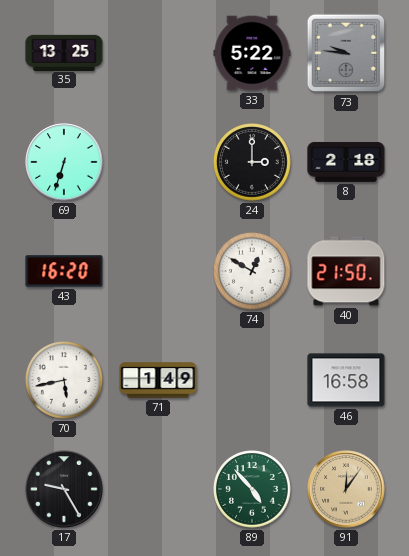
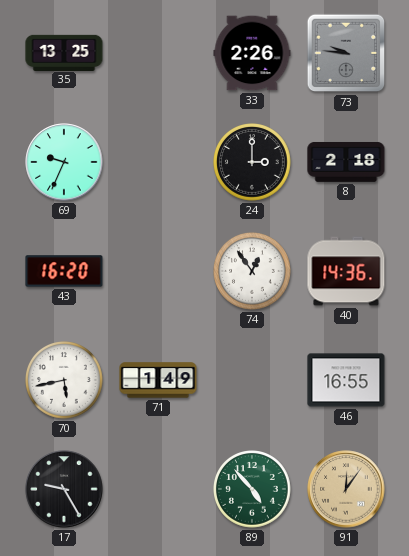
33: 5:22 -> 2:26
69: 6:33 -> 9:34
74: 12:50 -> 12:54
40: 21:50 -> 14:36
46: 16:58 -> 16:55
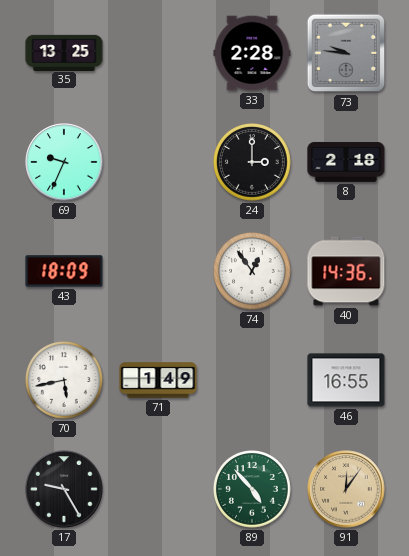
33: 2:26 -> 2:28
43: 16:20 -> 18:09
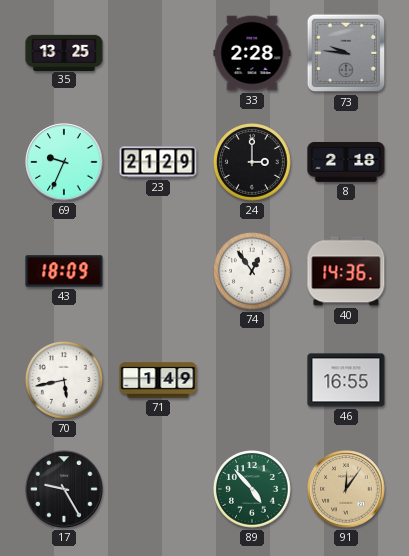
23: none -> 21:29
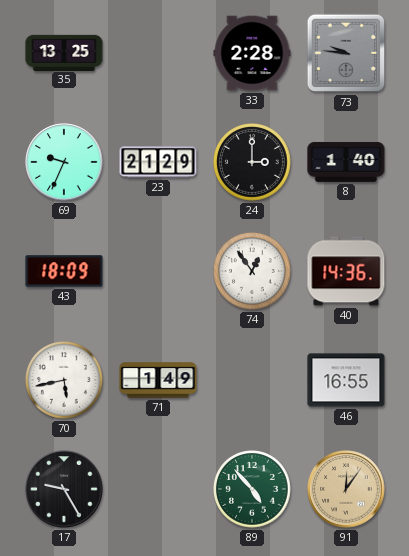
8: 2:18 -> 1:40
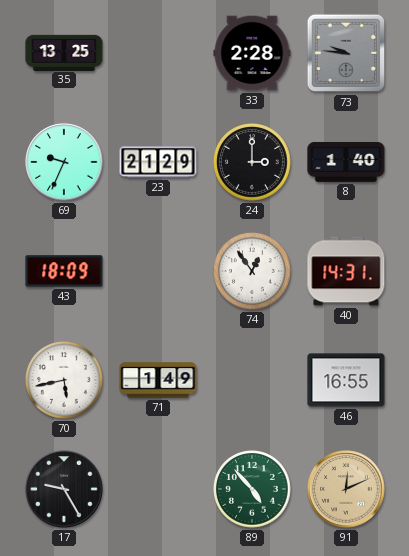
40: 14:36 -> 14:31
91: 12:06 -> 12:11
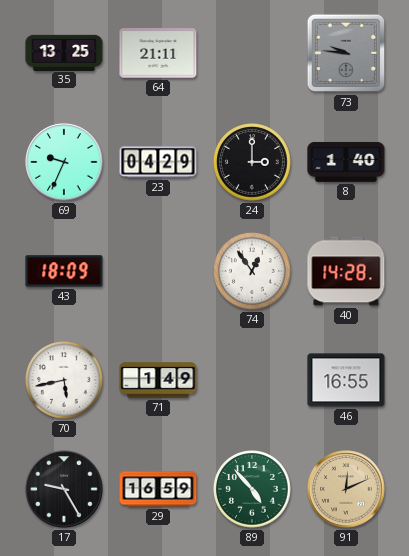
64: none -> 21:11
33: 2:28 -> none
23: 21:29 -> 04:29
40: 14:31 -> 14:28
29: none -> 16:59
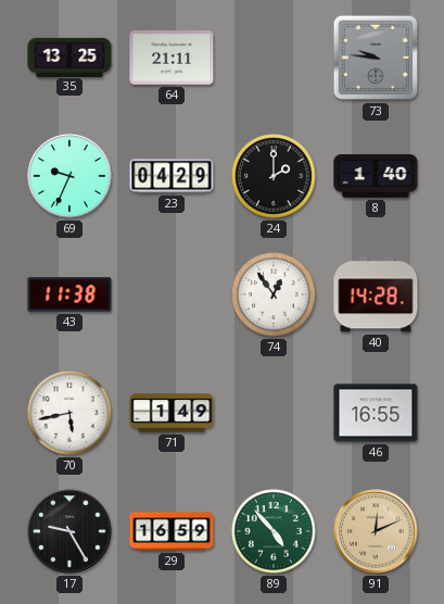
24: 3:00 -> 2:00
43: 18:09 -> 11:38
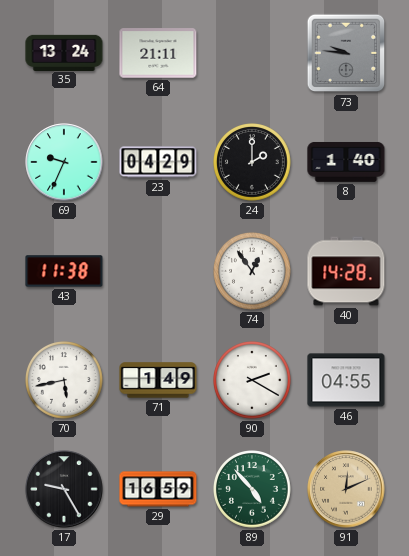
35: 13:25 -> 13:24
90: none -> 2:20
46: 16:55 -> 04:55
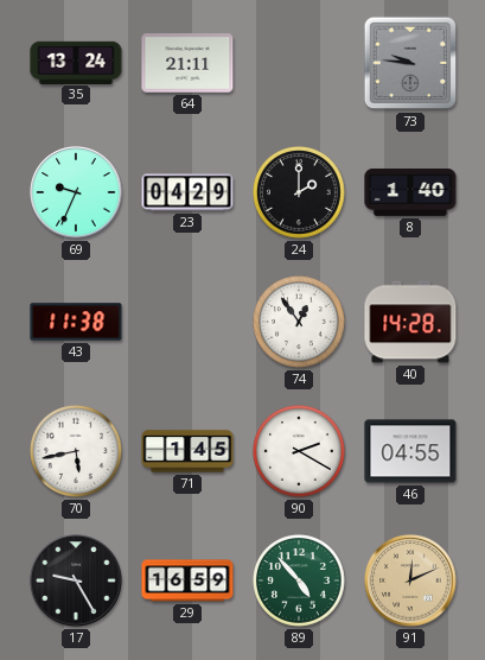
71: 1:49 -> 1:45
